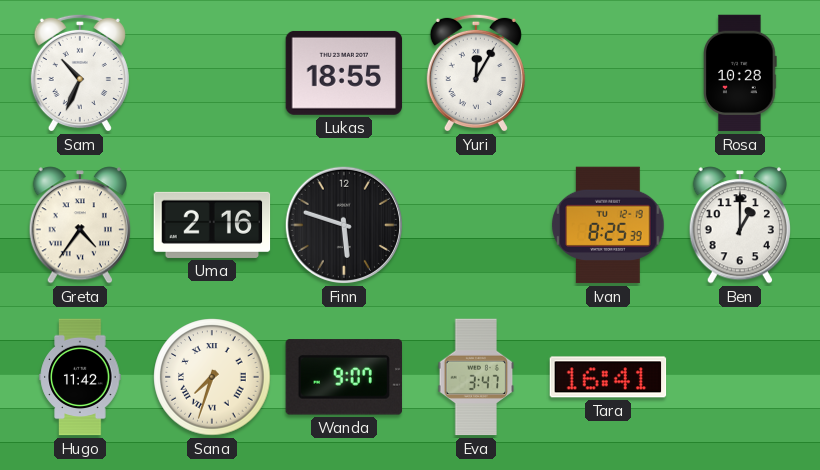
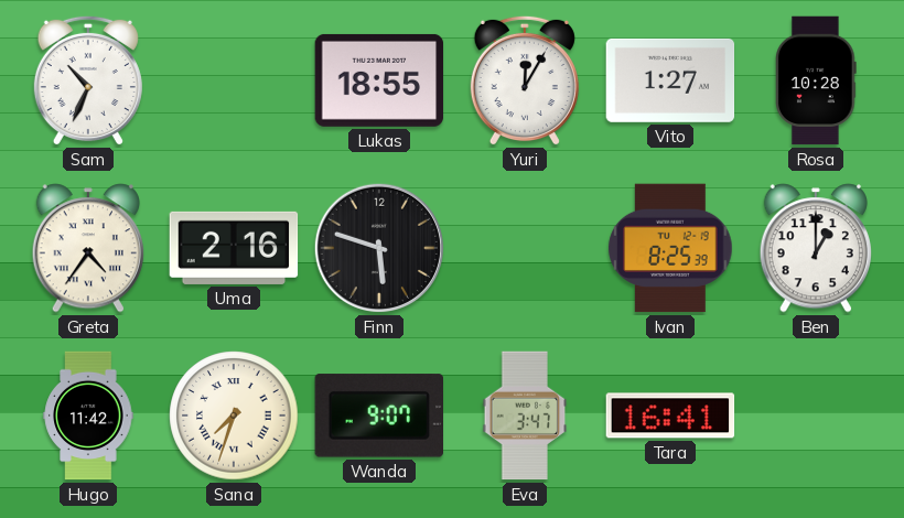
Vito: none -> 1:27
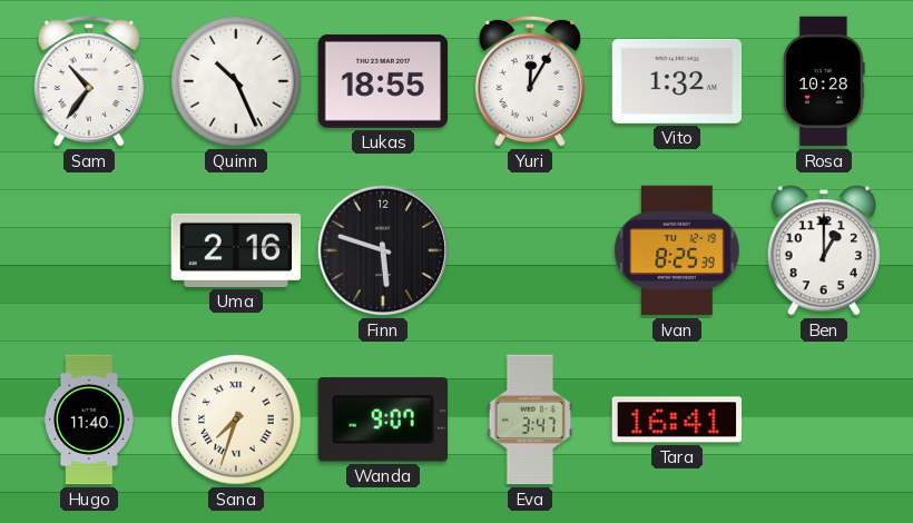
Sam: 10:34 -> 10:36
Quinn: none -> 10:26
Vito: 1:27 -> 1:32
Greta: 4:36 -> none
Hugo: 11:42 -> 11:40
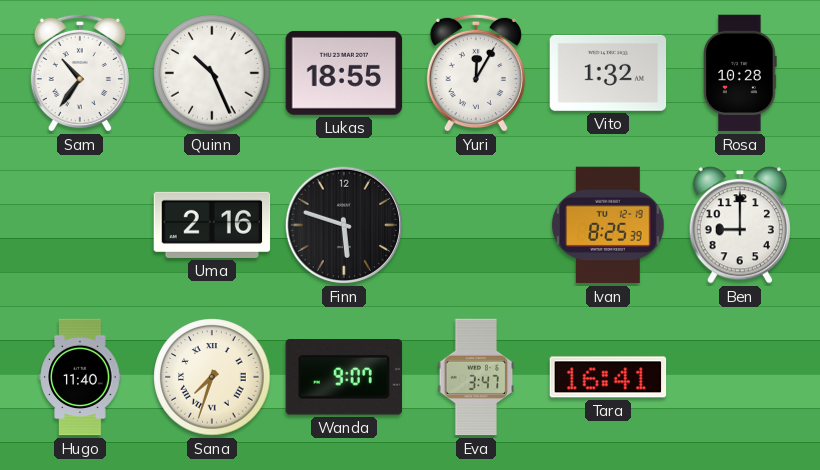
Ben: 1:00 -> 9:00
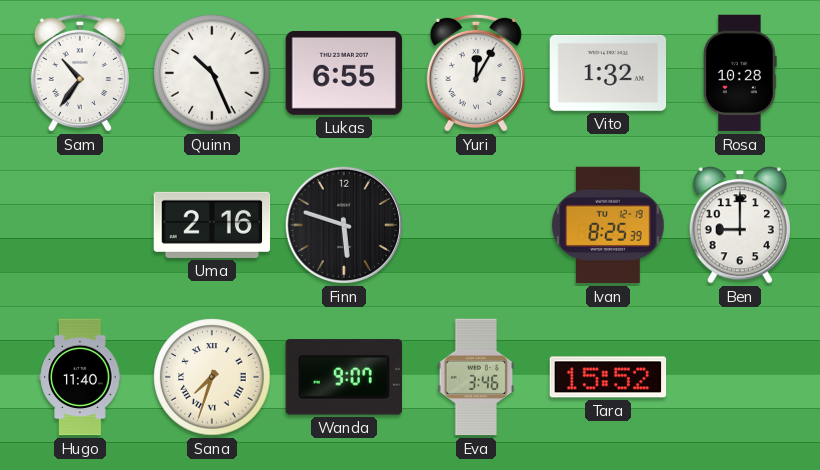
Lukas: 18:55 -> 6:55
Eva: 3:47 -> 3:46
Tara: 16:41 -> 15:52
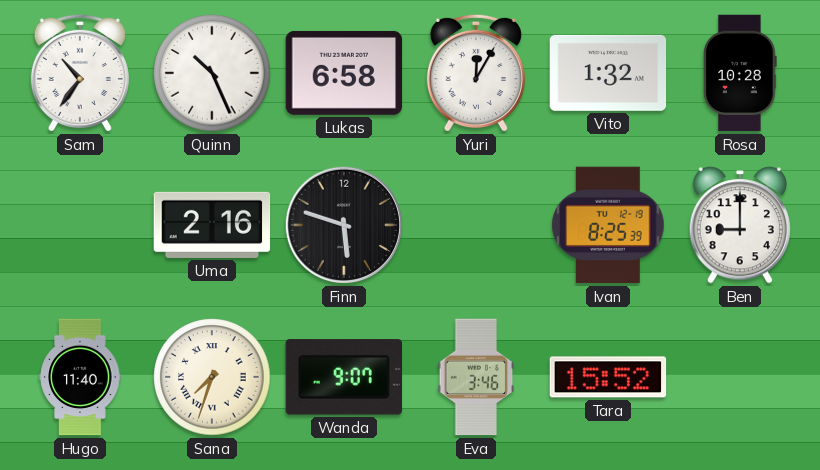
Lukas: 6:55 -> 6:58
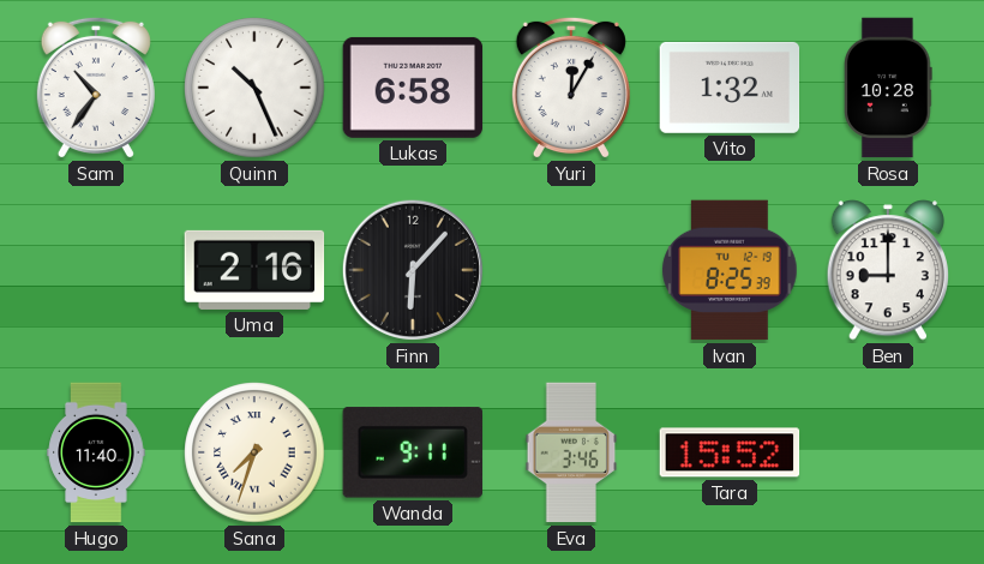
Finn: 5:48 -> 6:07
Wanda: 9:07 -> 9:11
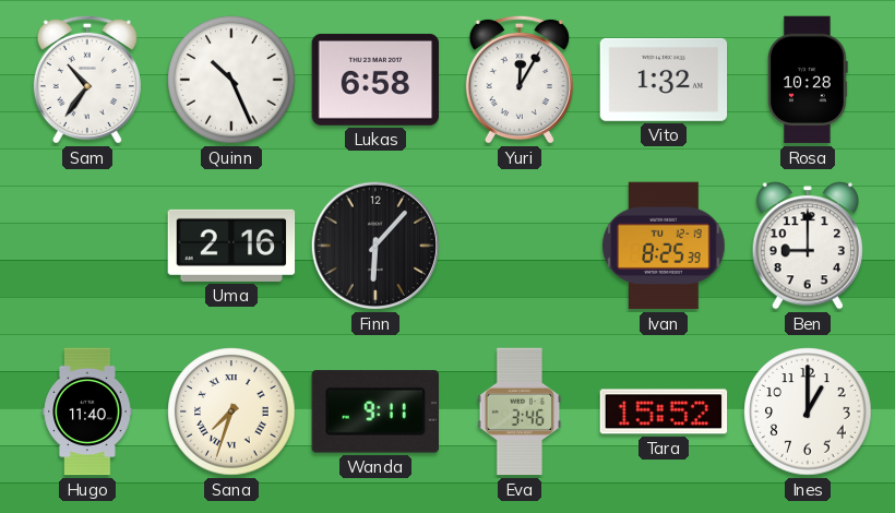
Ines: none -> 1:00
